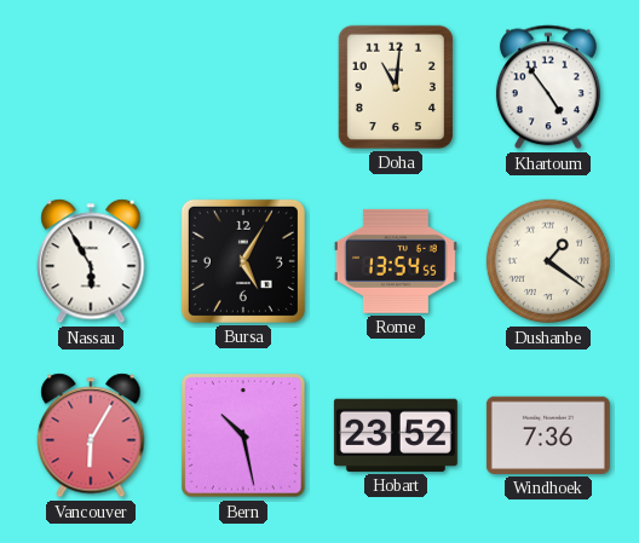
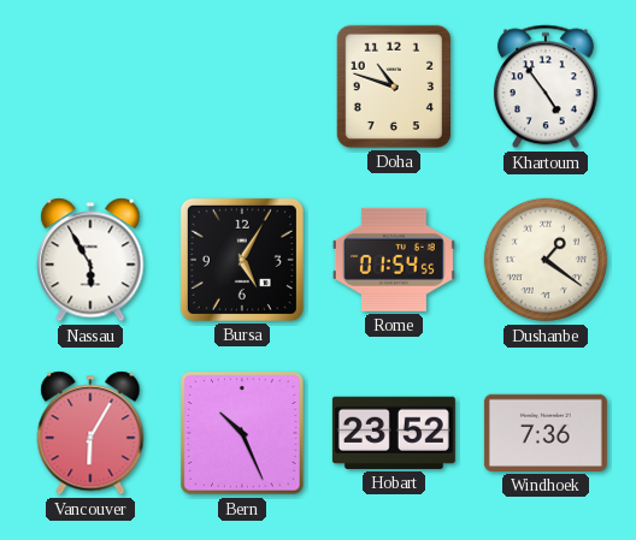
Doha: 11:01 -> 10:48
Rome: 13:54 -> 01:54
Bern: 10:28 -> 10:26
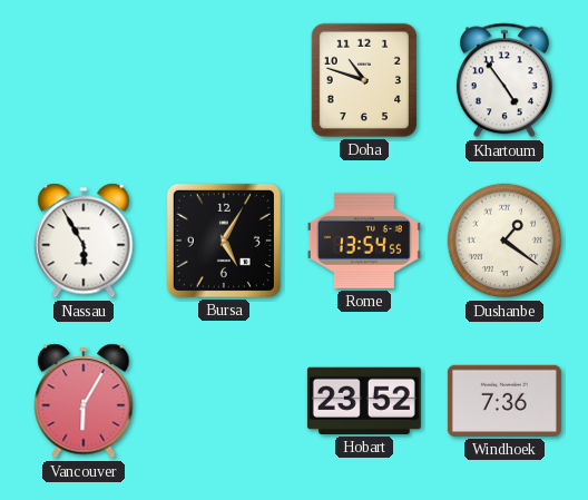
Rome: 01:54 -> 13:54
Bern: 10:26 -> none
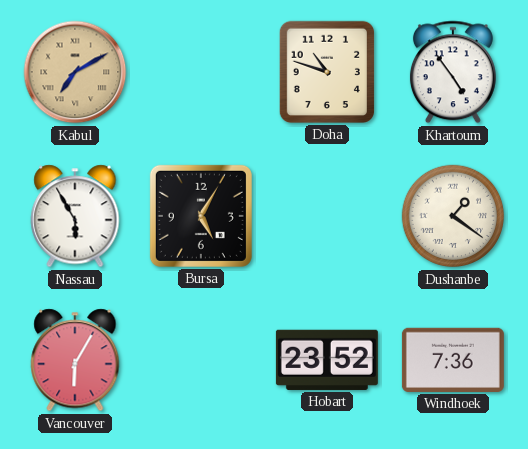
Kabul: none -> 7:10
Rome: 13:54 -> none
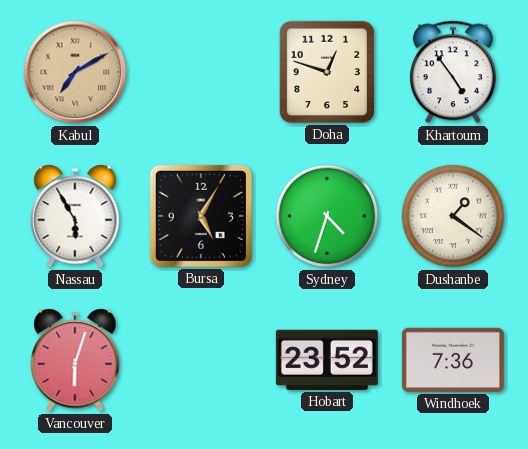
Doha: 10:48 -> 12:48
Sydney: none -> 4:33
Vancouver: 6:05 -> 6:03
